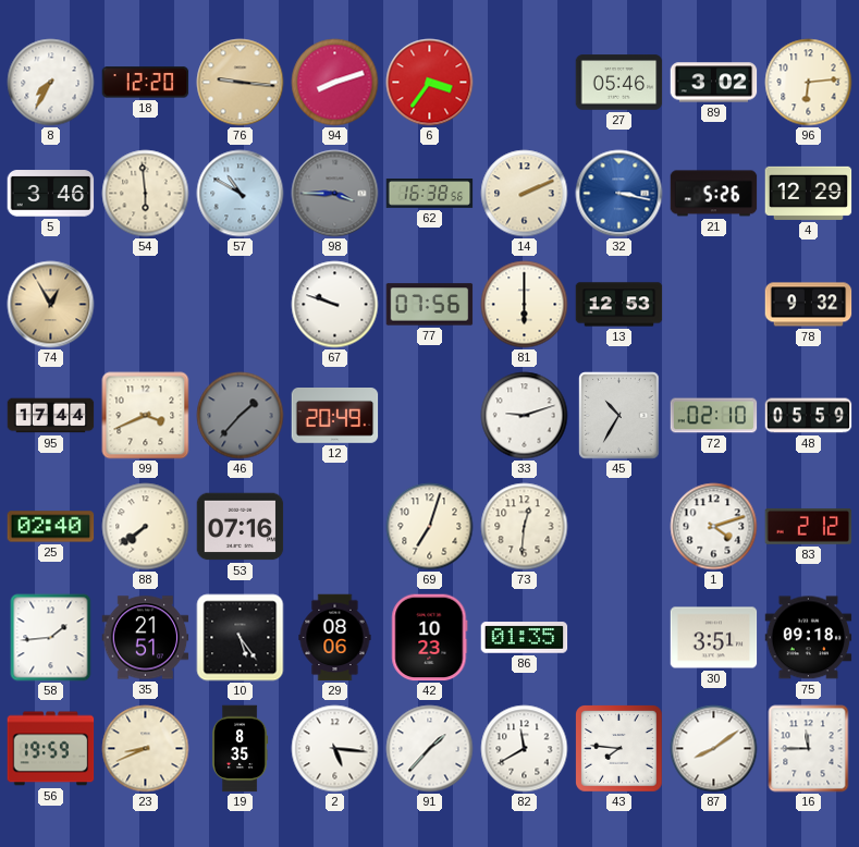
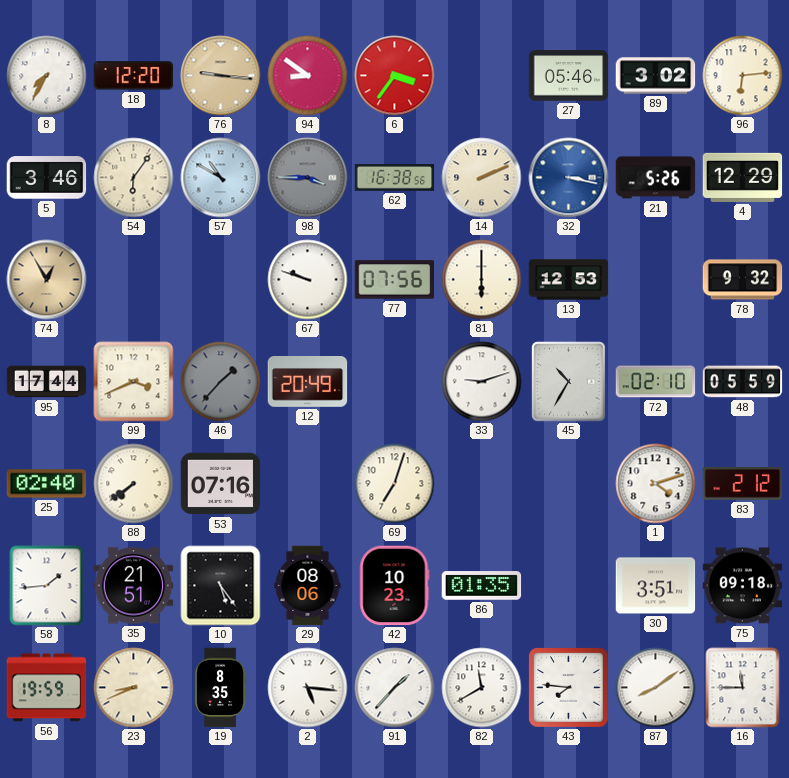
94: 8:12 -> 8:51
54: 5:59 -> 6:06
73: 12:31 -> none
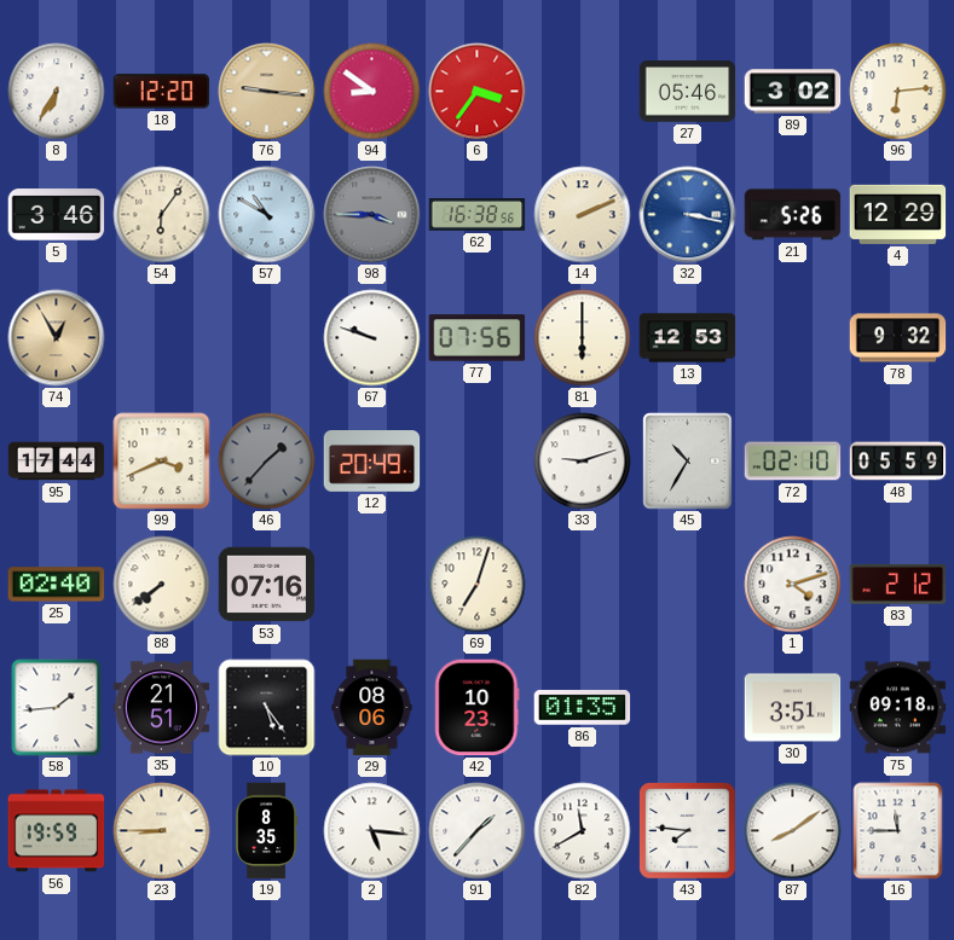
8: 7:35 -> 6:35
23: 8:41 -> 8:45
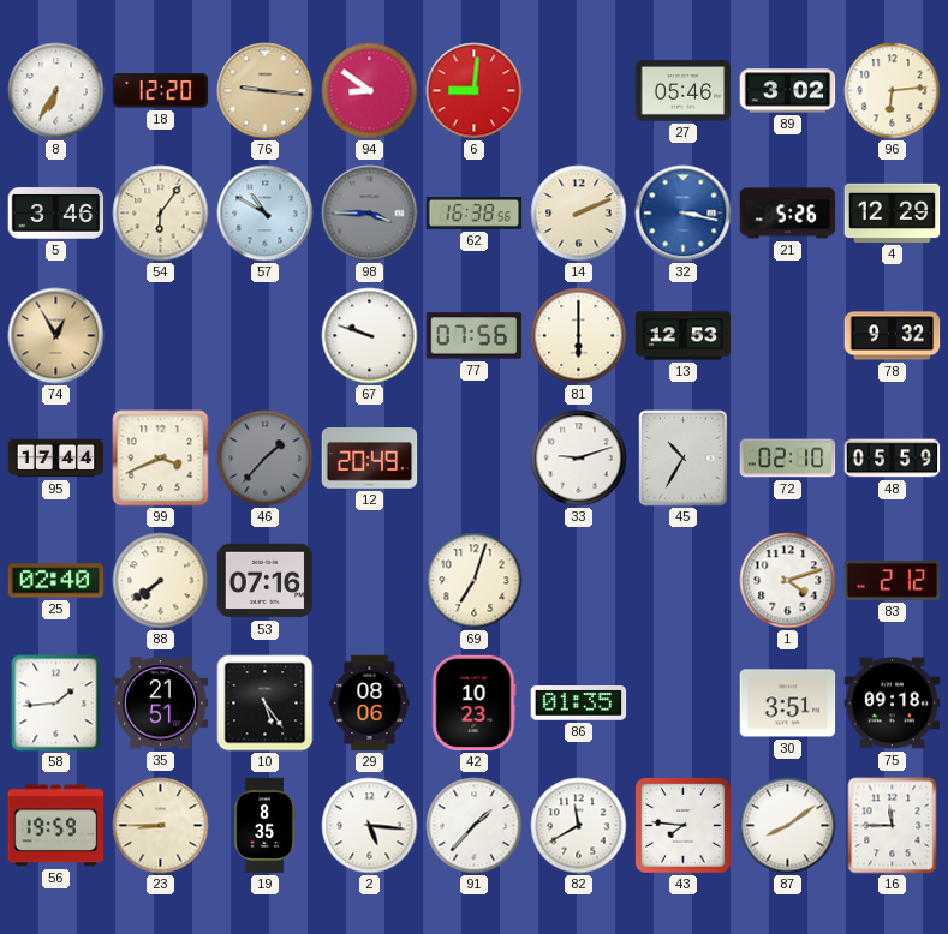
6: 3:36 -> 9:01
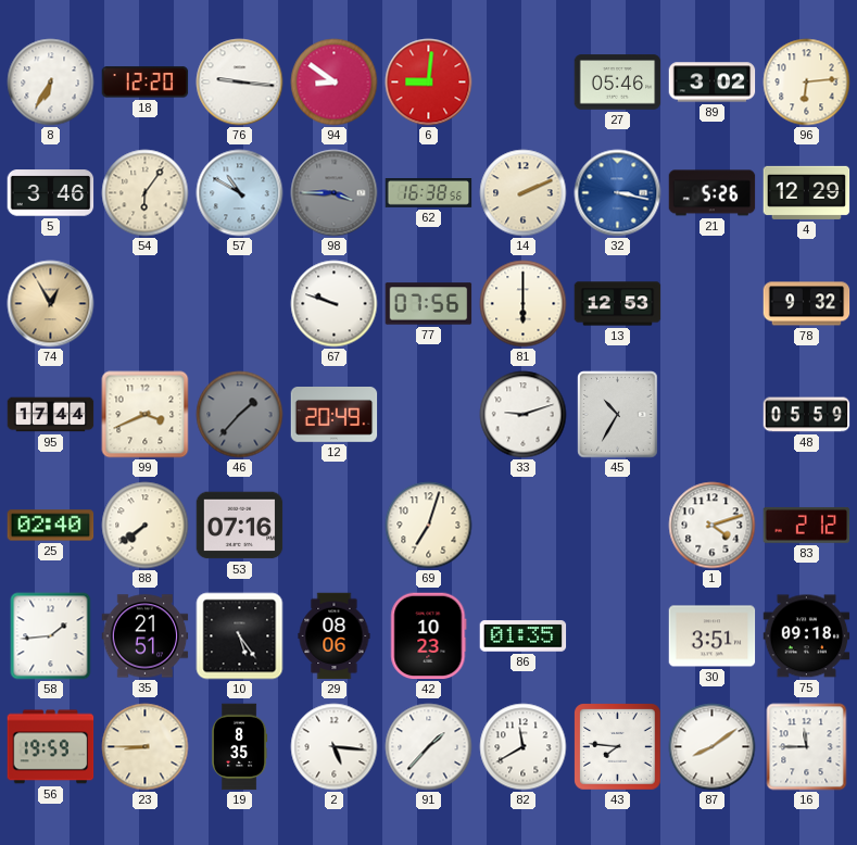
76 dial: champagne -> white
72: 02:10 -> none
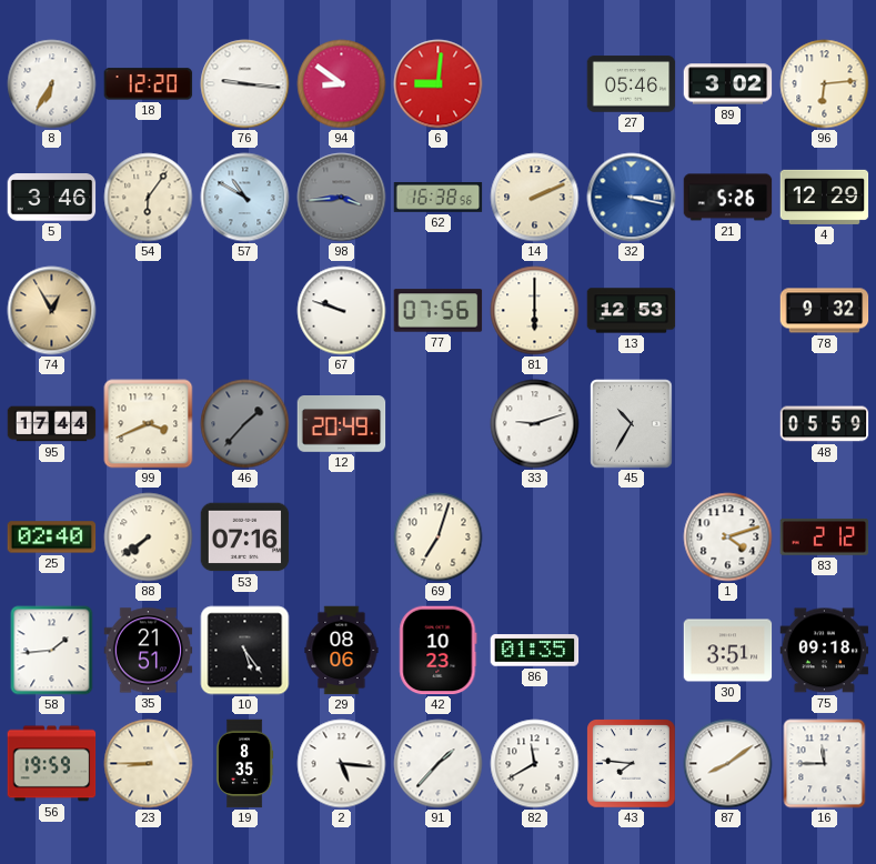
98: 3:45 -> 3:44
